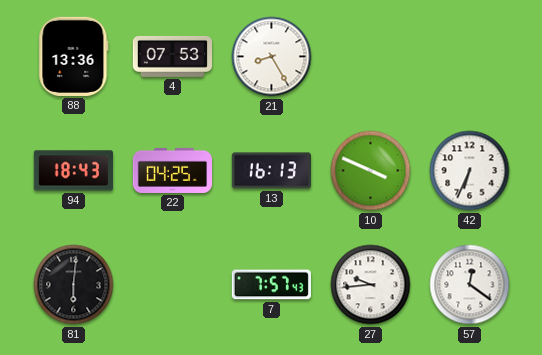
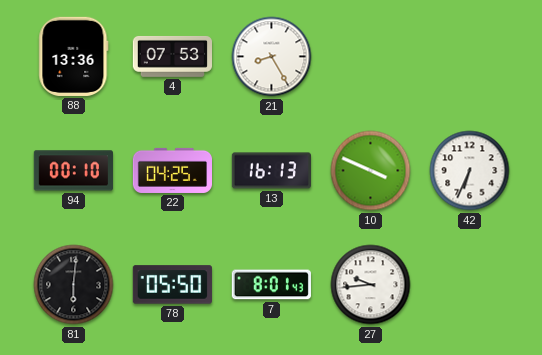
94: 18:43 -> 00:10
78: none -> 05:50
7: 7:57 -> 8:01
57: 12:21 -> none
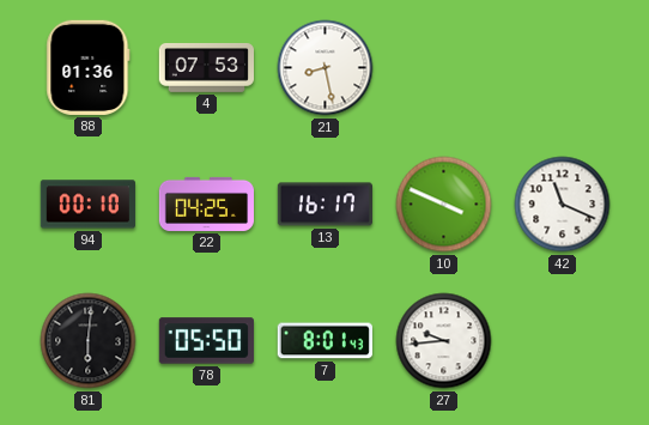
88: 13:36 -> 01:36
21: 8:25 -> 8:28
13: 16:13 -> 16:17
42: 6:34 -> 11:19
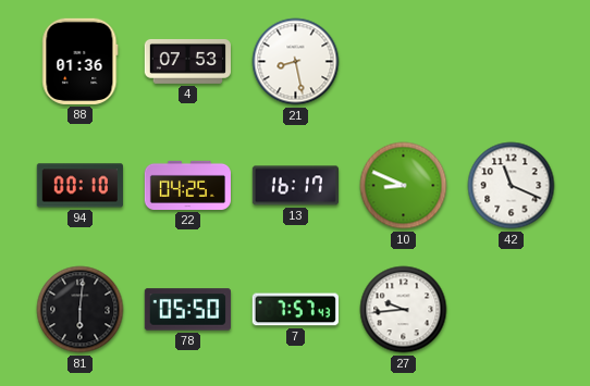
10: 3:49 -> 8:49
7: 8:01 -> 7:57
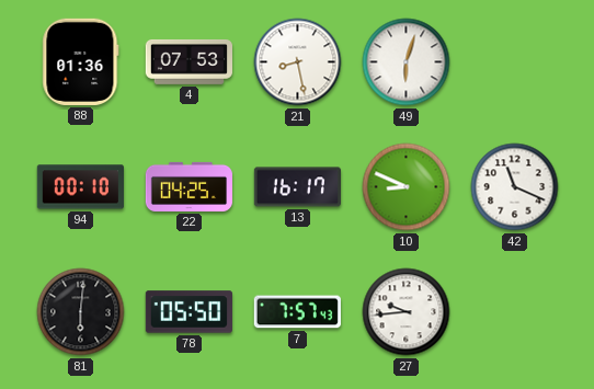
49: none -> 6:03
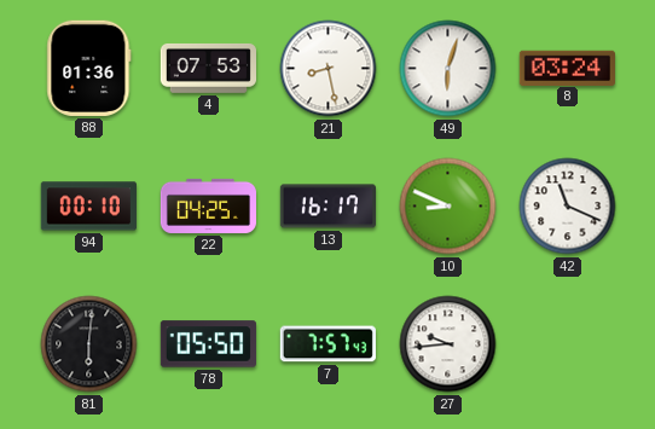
8: none -> 03:24
